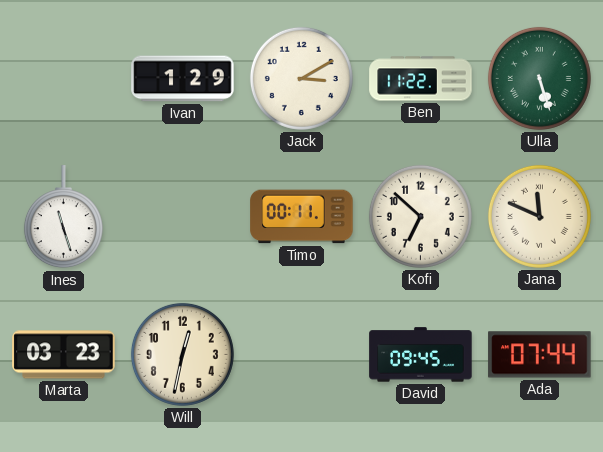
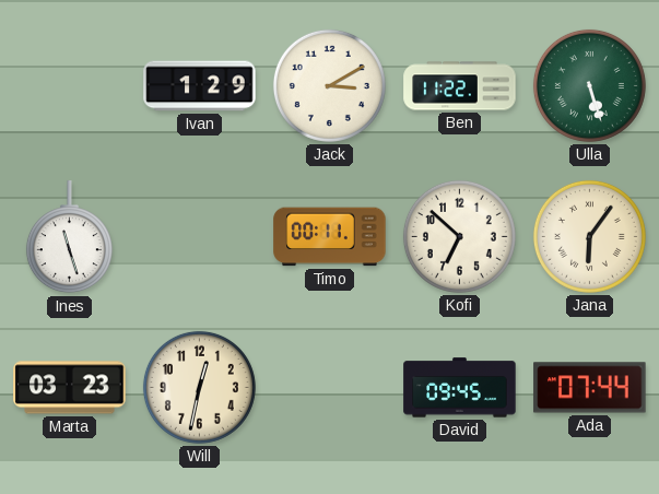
Jana: 11:49 -> 6:06
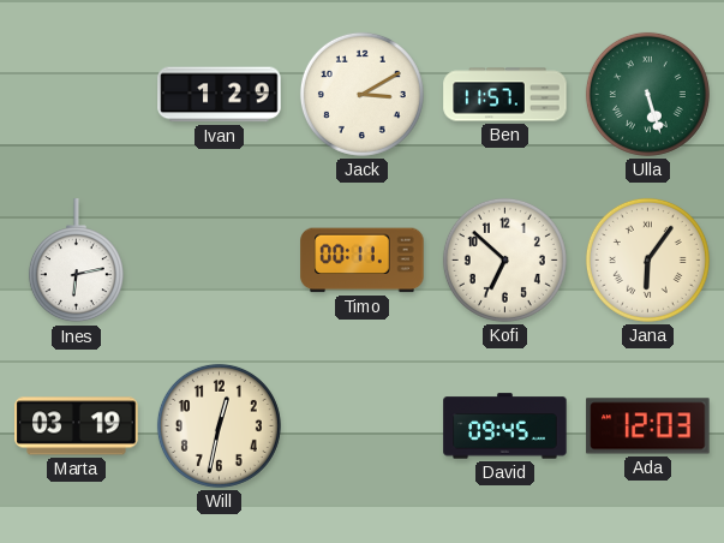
Ben: 11:22 -> 11:57
Ines: 11:27 -> 6:13
Marta: 03:23 -> 03:19
Ada: 07:44 -> 12:03
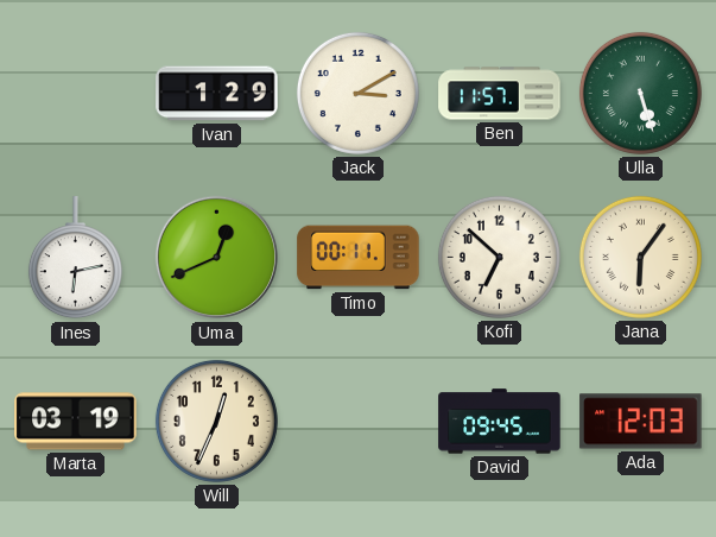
Uma: none -> 12:41
Will: 12:32 -> 12:34
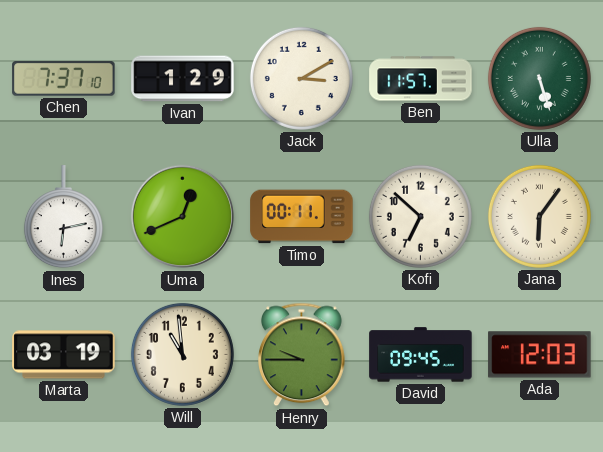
Chen: none -> 7:37
Will: 12:34 -> 10:59
Henry: none -> 9:45
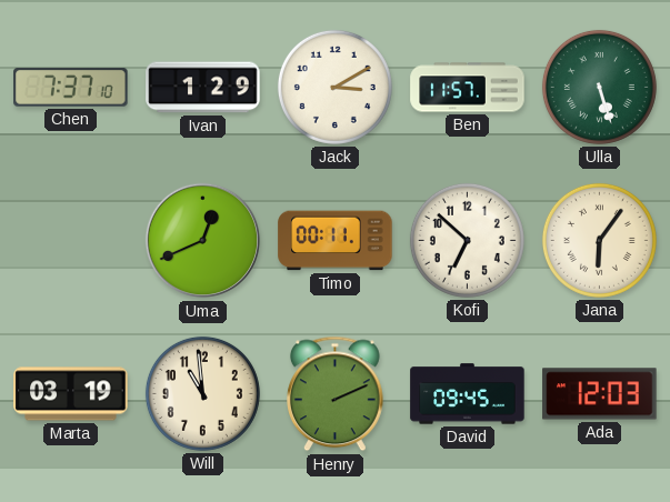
Ines: 6:13 -> none
Henry: 9:45 -> 2:11
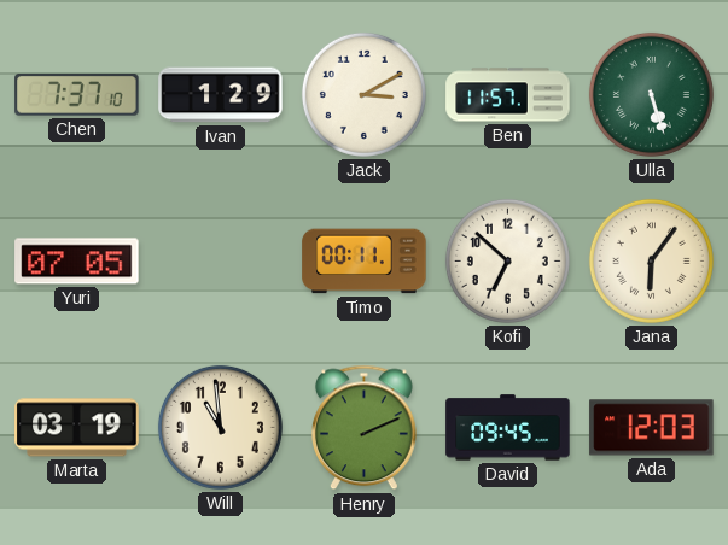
Yuri: none -> 07:05
Uma: 12:41 -> none
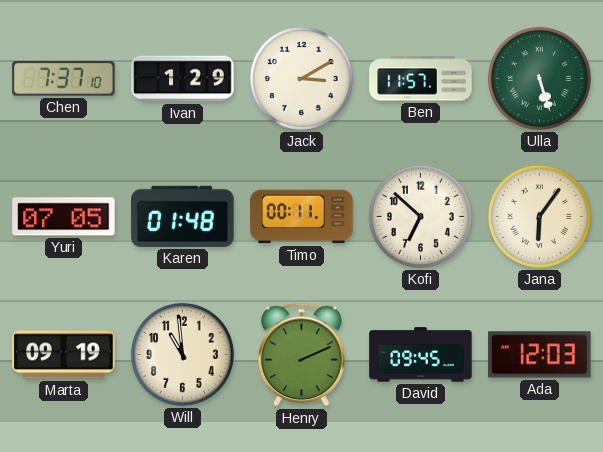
Karen: none -> 01:48
Marta: 03:19 -> 09:19
